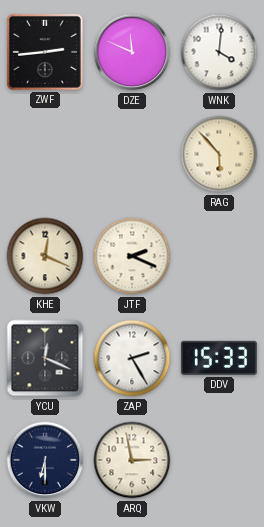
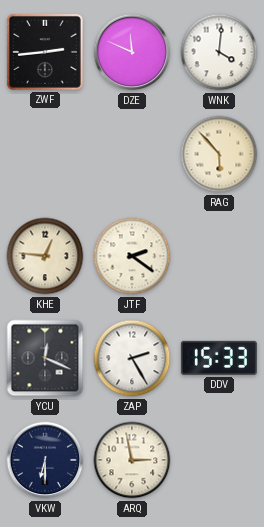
KHE: 12:19 -> 12:46
JTF: 2:19 -> 2:21
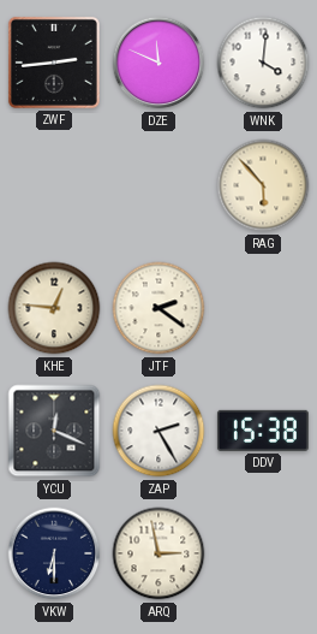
DDV: 15:33 -> 15:38
